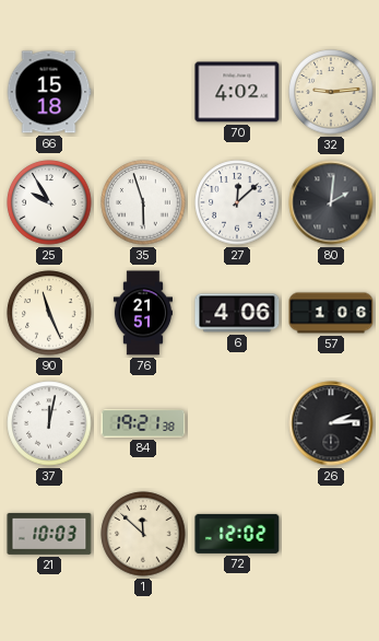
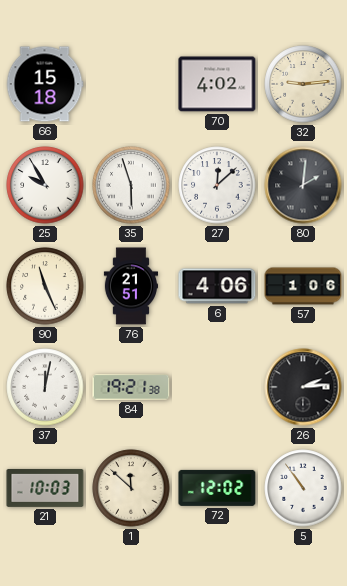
5: none -> 10:54
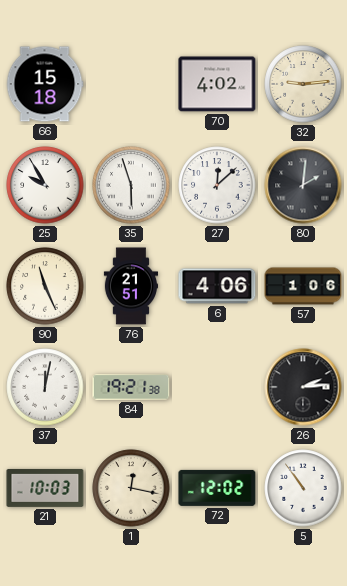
1: 11:52 -> 12:17
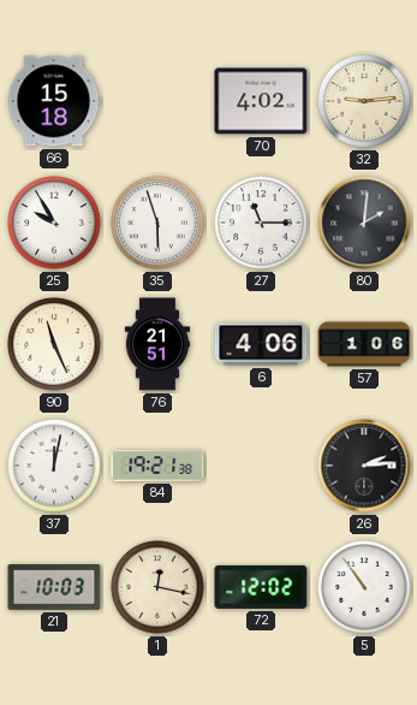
27: 12:08 -> 11:15
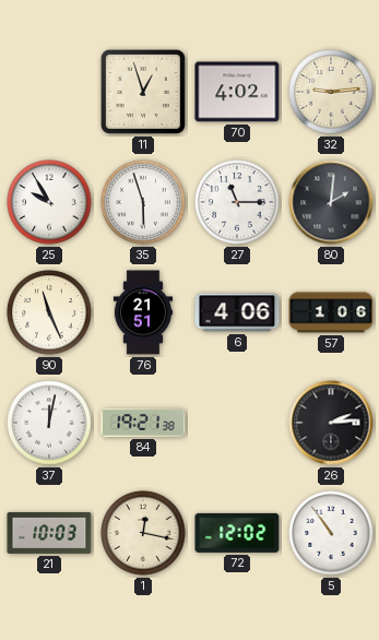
66: 15:18 -> none
11: none -> 12:57
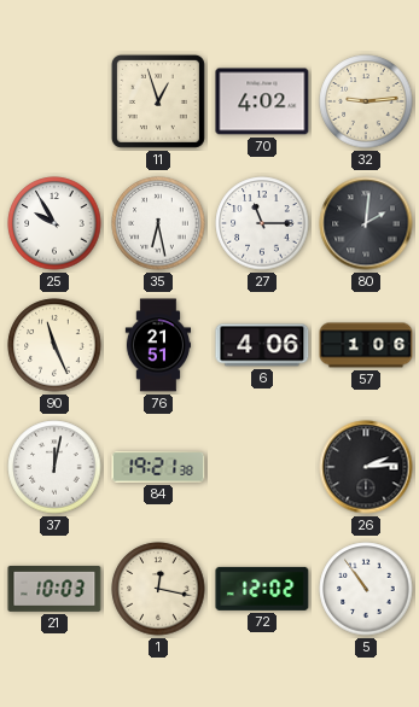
35: 5:57 -> 6:28
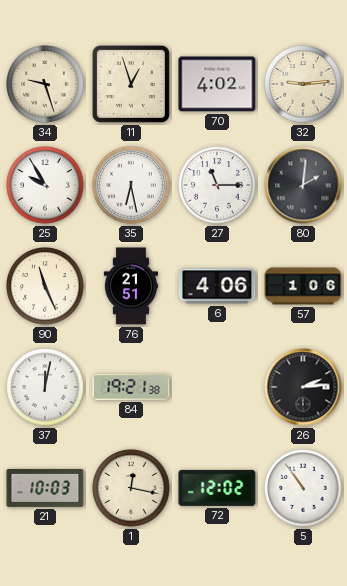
34: none -> 9:27
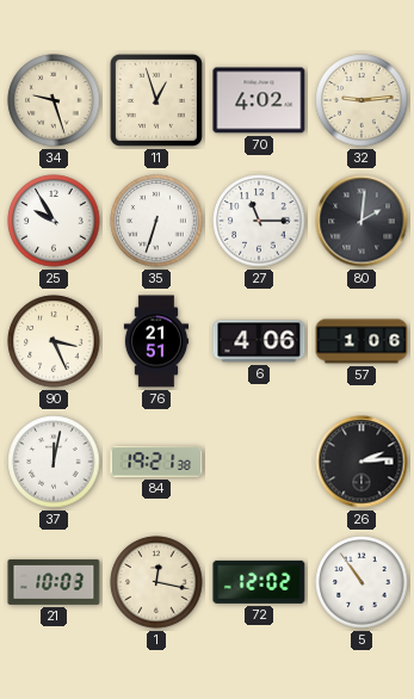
35: 6:28 -> 6:33
90: 11:26 -> 3:26
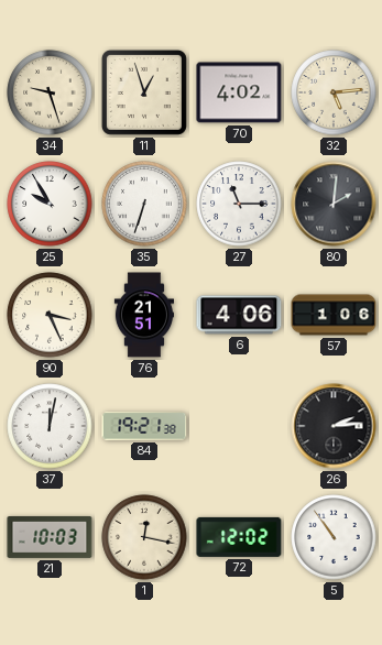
32: 9:14 -> 5:14
